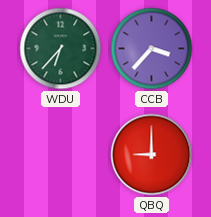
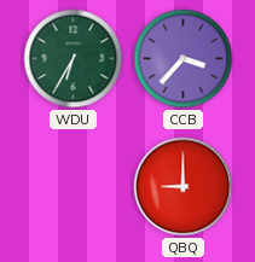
WDU: 6:37 -> 6:35
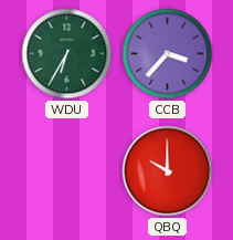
QBQ: 9:00 -> 10:00
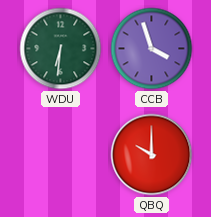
WDU: 6:35 -> 6:31
CCB: 3:37 -> 3:57
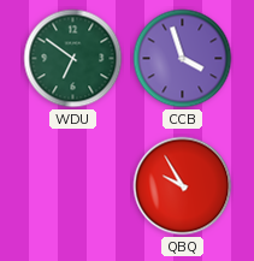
WDU: 6:31 -> 6:51
QBQ: 10:00 -> 9:55
